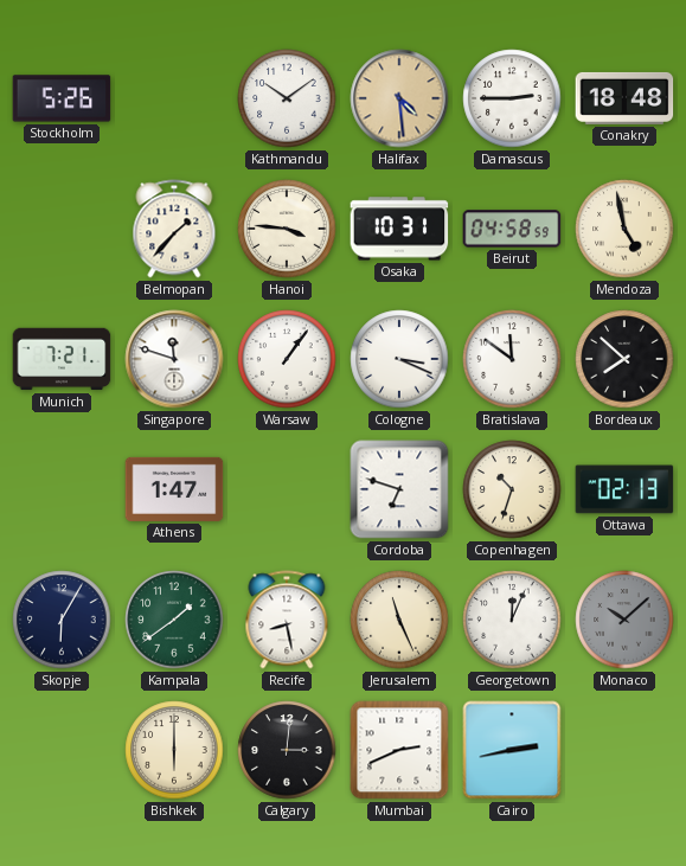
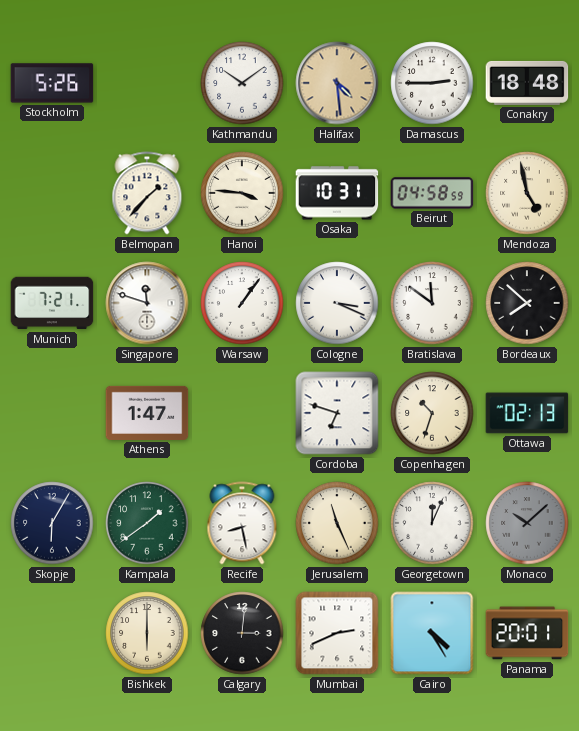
Cairo: 2:43 -> 4:25
Panama: none -> 20:01
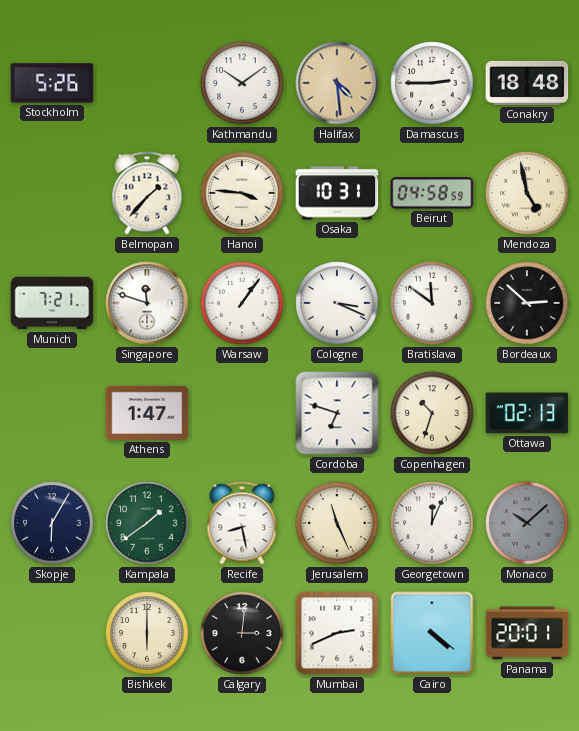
Bordeaux: 7:52 -> 2:52
Cairo: 4:25 -> 4:21
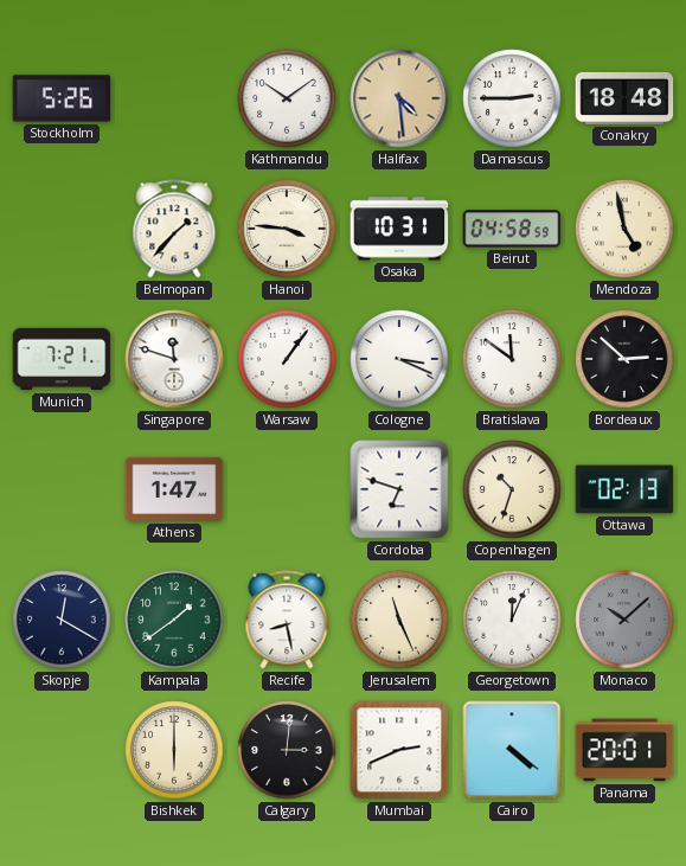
Skopje: 6:05 -> 12:20
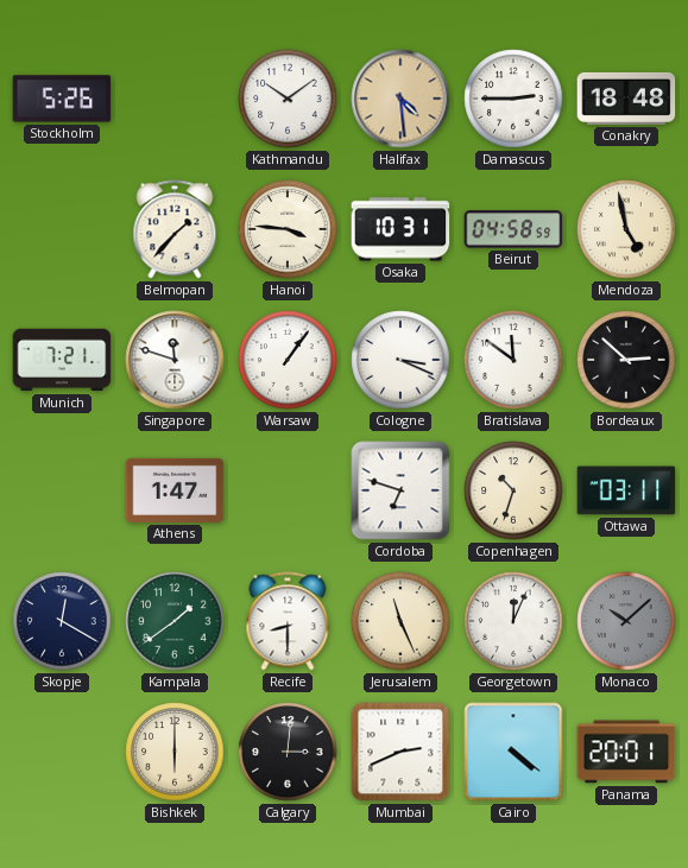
Ottawa: 02:13 -> 03:11
Recife: 8:28 -> 8:30
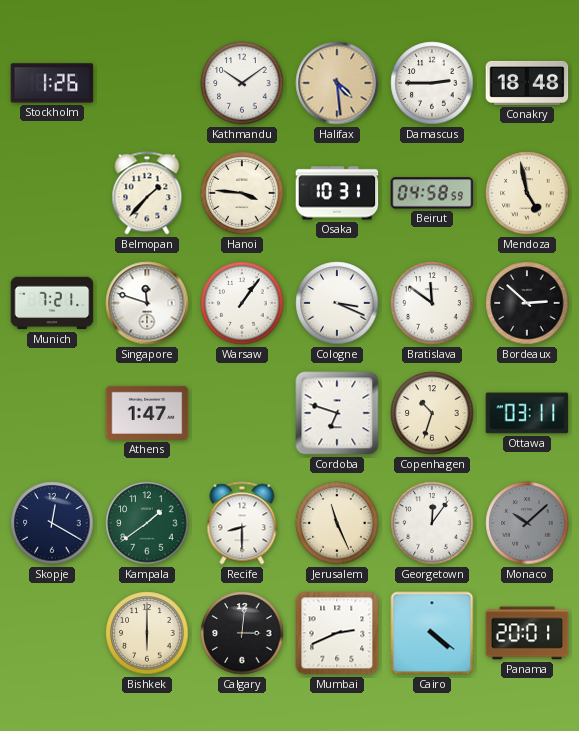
Stockholm: 5:26 -> 1:26
Georgetown: 12:04 -> 12:06
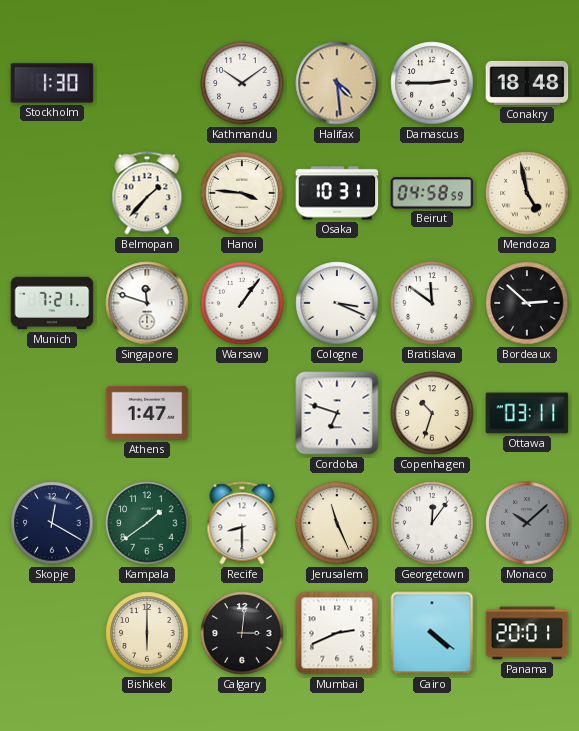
Stockholm: 1:26 -> 1:30
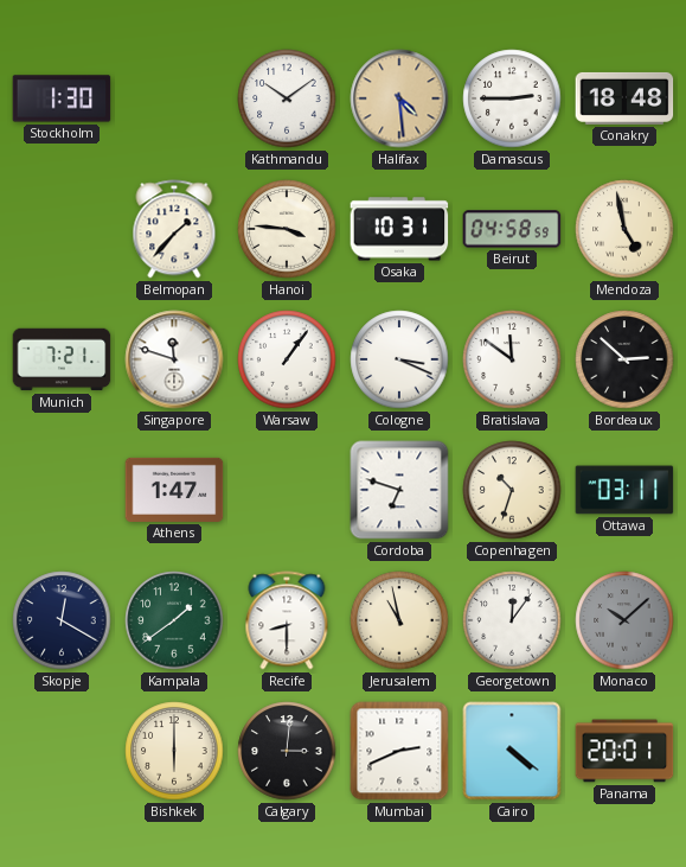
Jerusalem: 11:26 -> 10:58
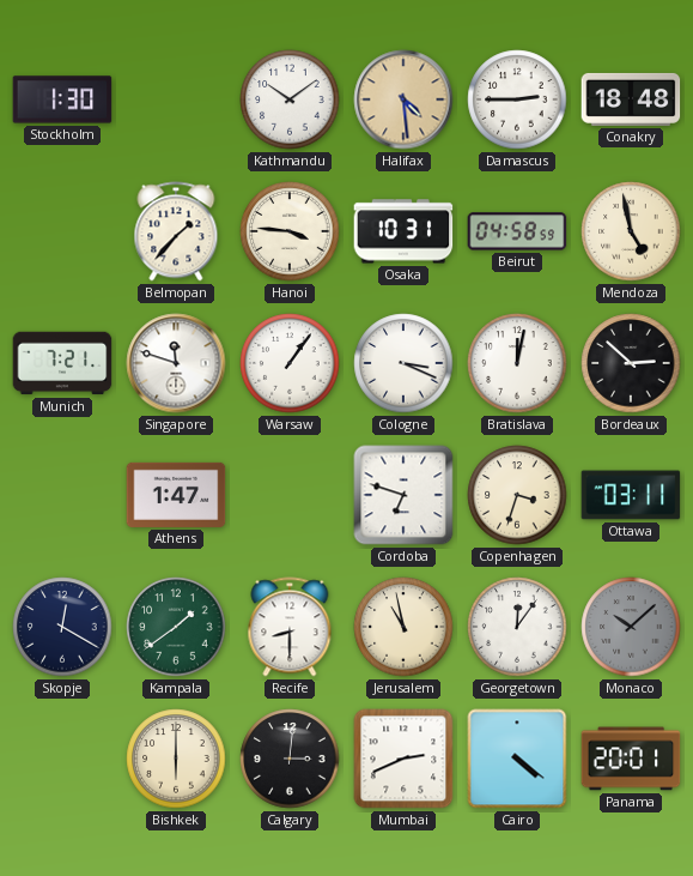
Bratislava: 11:51 -> 12:02
Copenhagen: 10:33 -> 3:33
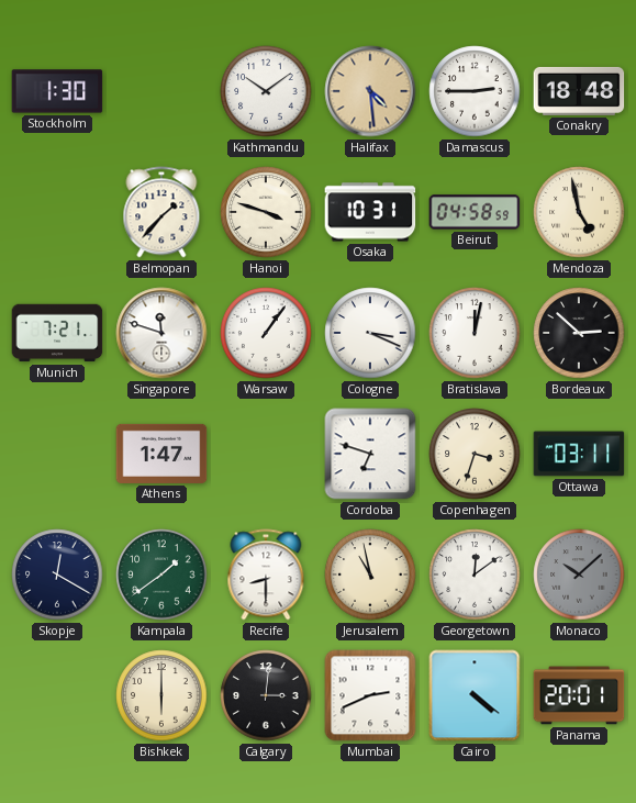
Hanoi: 3:46 -> 3:48
Georgetown: 12:06 -> 12:09
